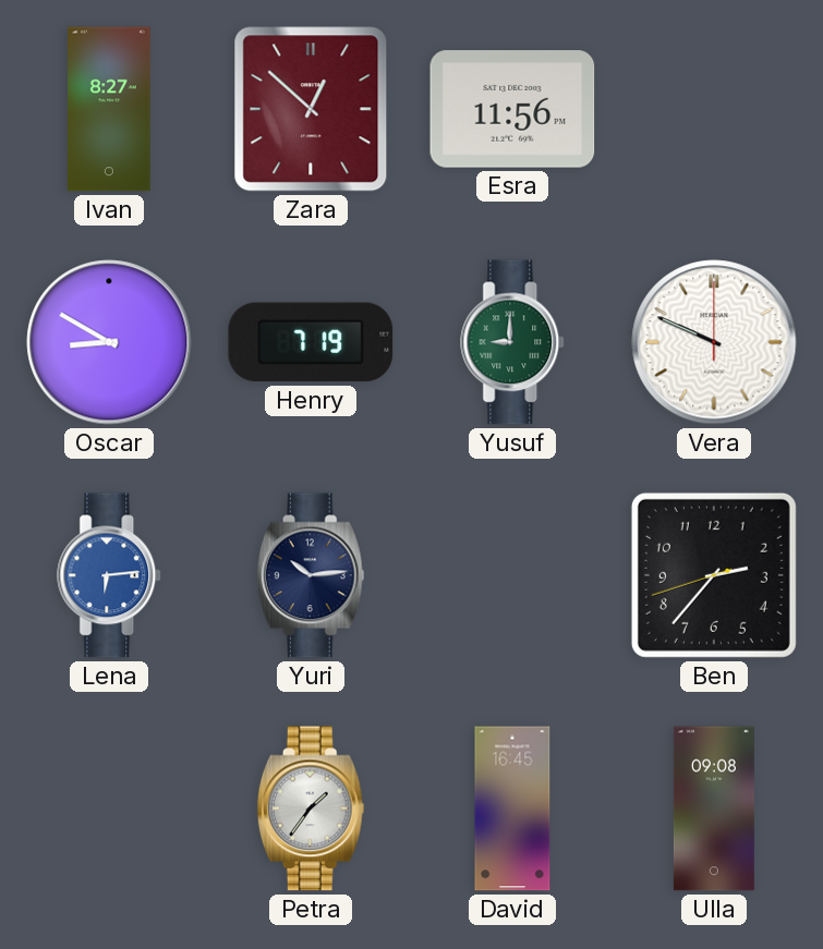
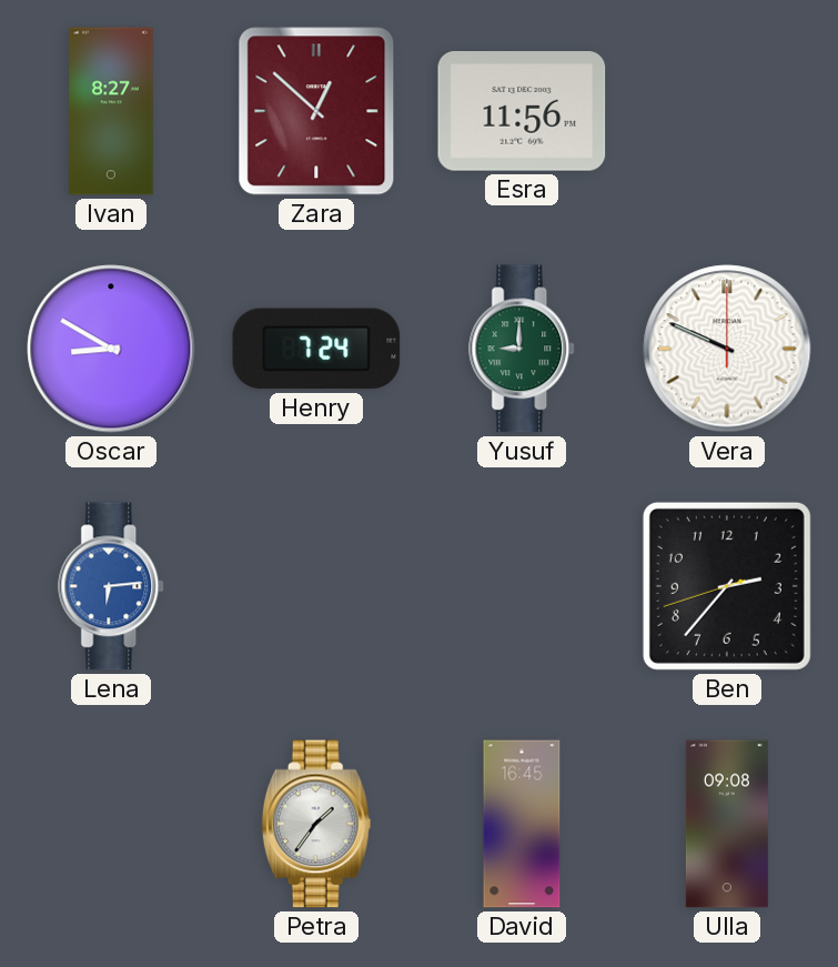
Henry: 7:19 -> 7:24
Yuri: 10:14 -> none
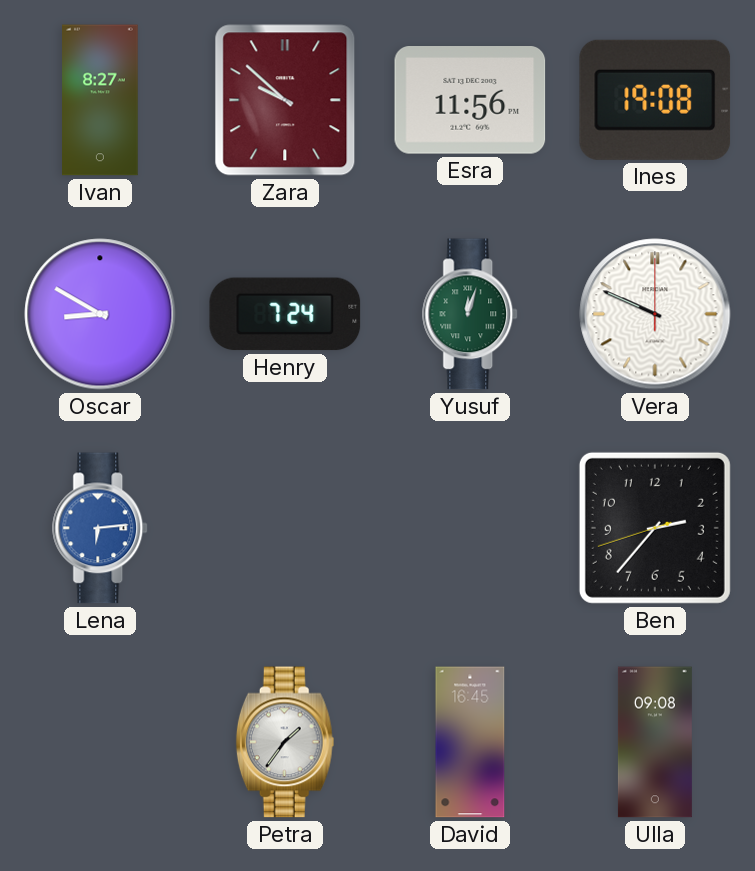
Zara: 12:52 -> 9:52
Ines: none -> 19:08
Yusuf: 9:00 -> 12:03
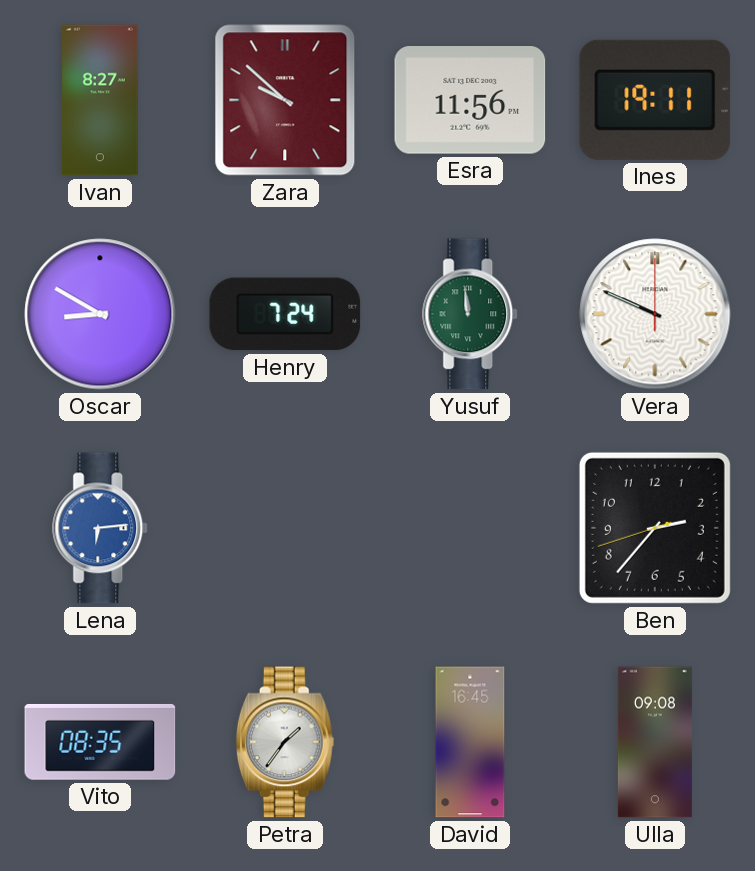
Ines: 19:08 -> 19:11
Yusuf: 12:03 -> 11:59
Vito: none -> 08:35
